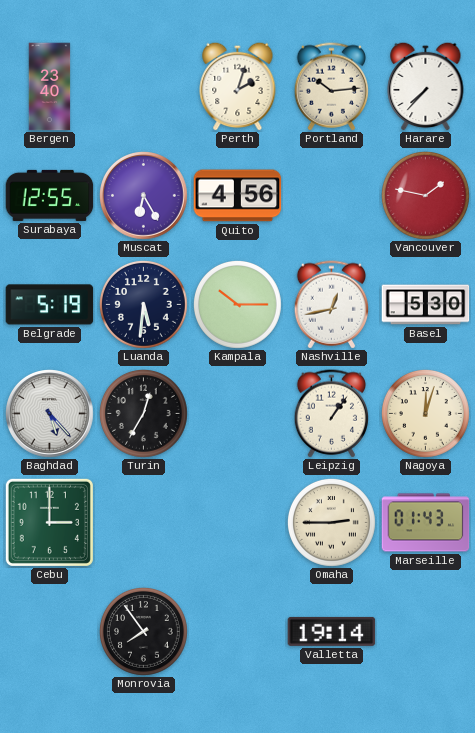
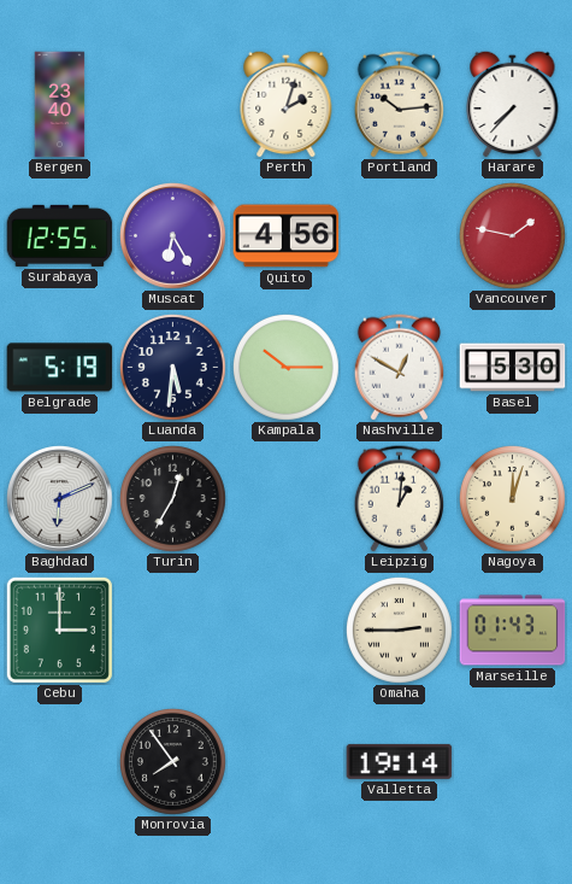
Nashville: 12:43 -> 12:50
Baghdad: 5:23 -> 6:11
Leipzig: 1:06 -> 1:01
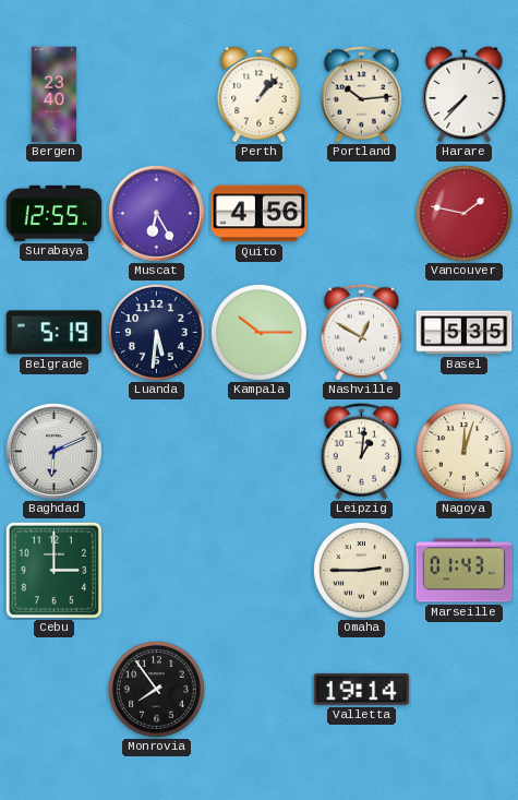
Perth: 2:03 -> 1:07
Basel: 5:30 -> 5:35
Turin: 12:35 -> none
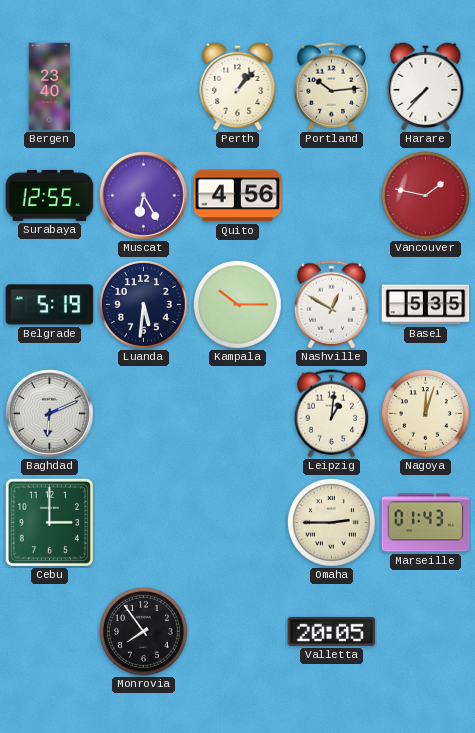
Valletta: 19:14 -> 20:05
